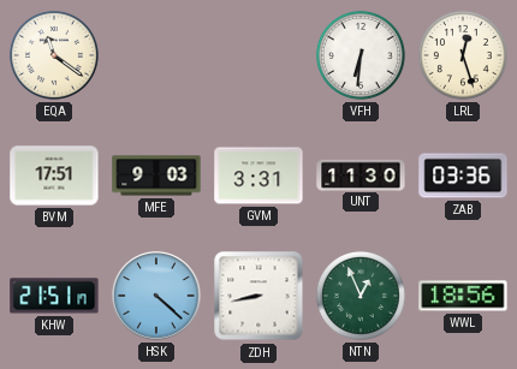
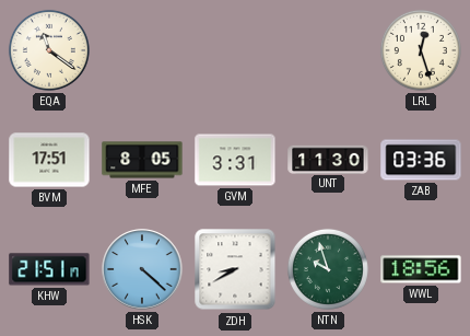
VFH: 6:31 -> none
MFE: 9:03 -> 8:05
ZDH: 8:43 -> 8:40
NTN: 12:56 -> 9:57
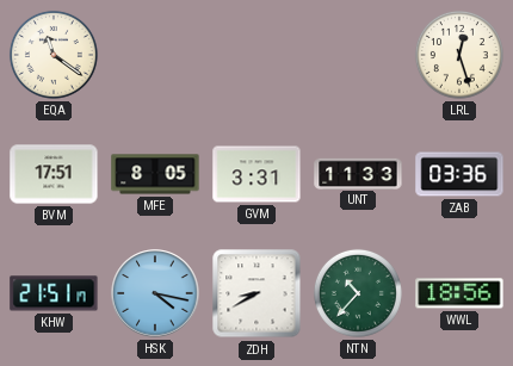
UNT: 11:30 -> 11:33
HSK: 4:22 -> 4:17
NTN: 9:57 -> 10:37
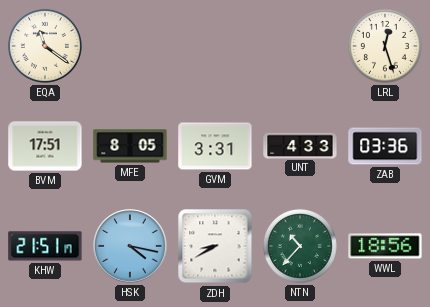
UNT: 11:33 -> 4:33
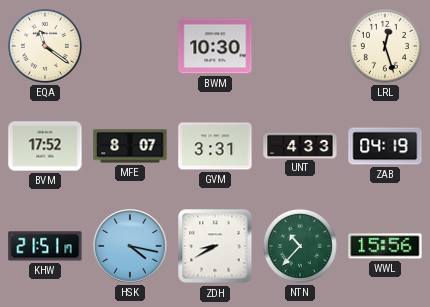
BWM: none -> 10:30
BVM: 17:51 -> 17:52
MFE: 8:05 -> 8:07
ZAB: 03:36 -> 04:19
WWL: 18:56 -> 15:56
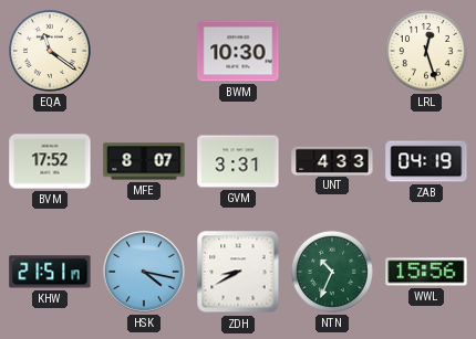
NTN: 10:37 -> 10:34
